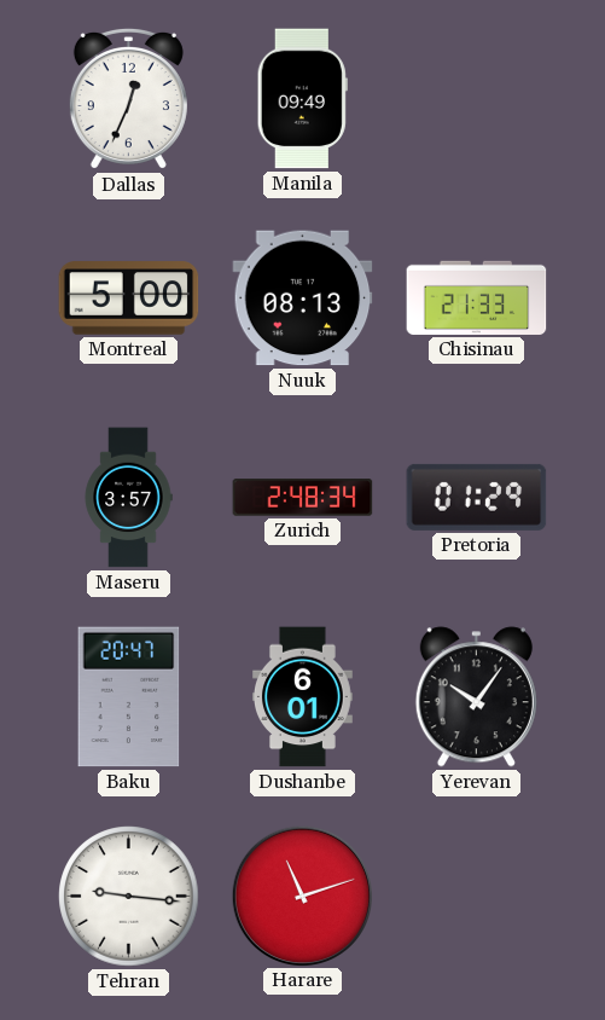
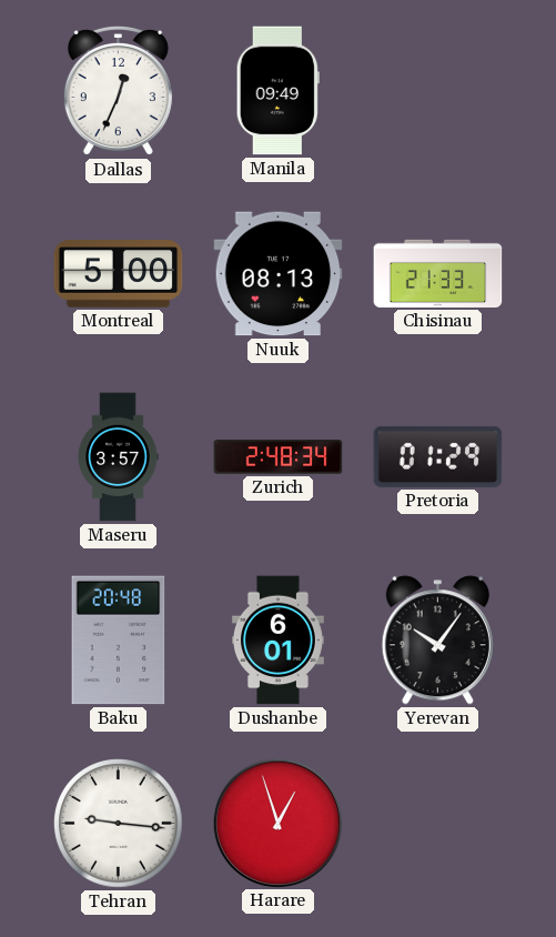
Baku: 20:47 -> 20:48
Harare: 11:12 -> 12:57
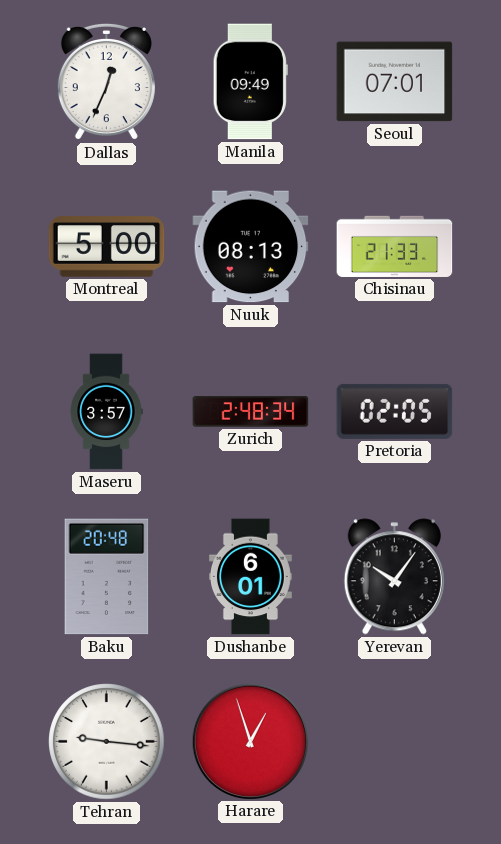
Seoul: none -> 07:01
Pretoria: 01:29 -> 02:05
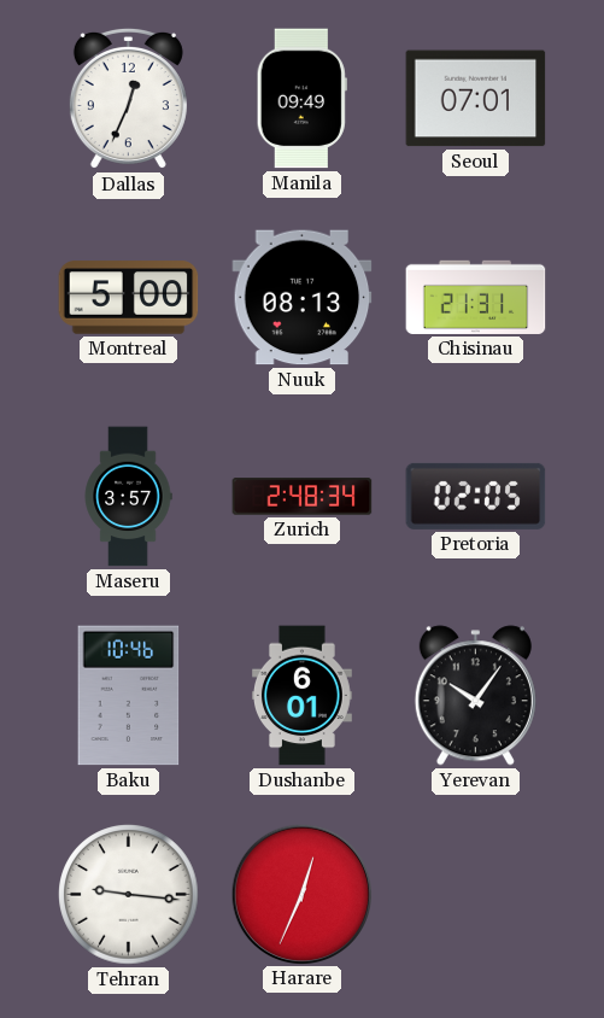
Chisinau: 21:33 -> 21:31
Baku: 20:48 -> 10:46
Harare: 12:57 -> 12:34
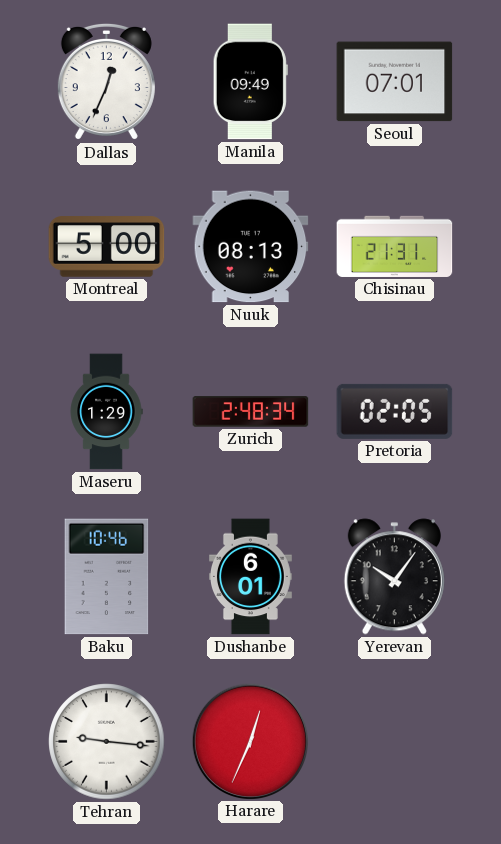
Maseru: 3:57 -> 1:29
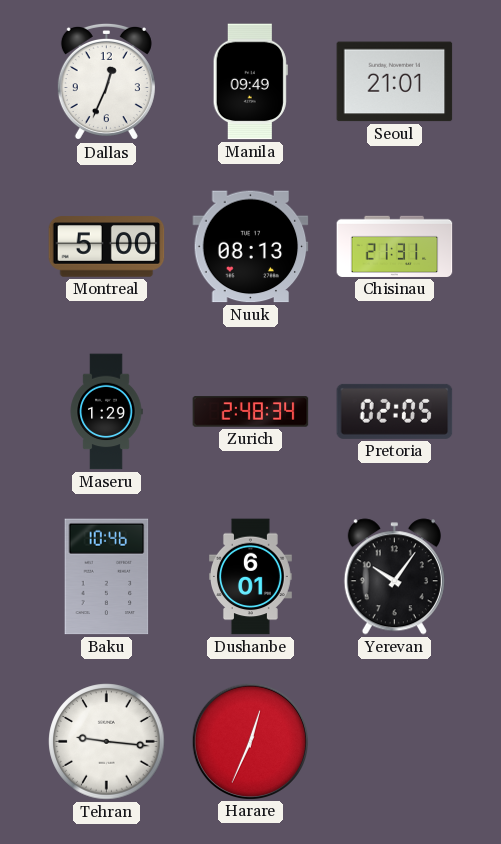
Seoul: 07:01 -> 21:01
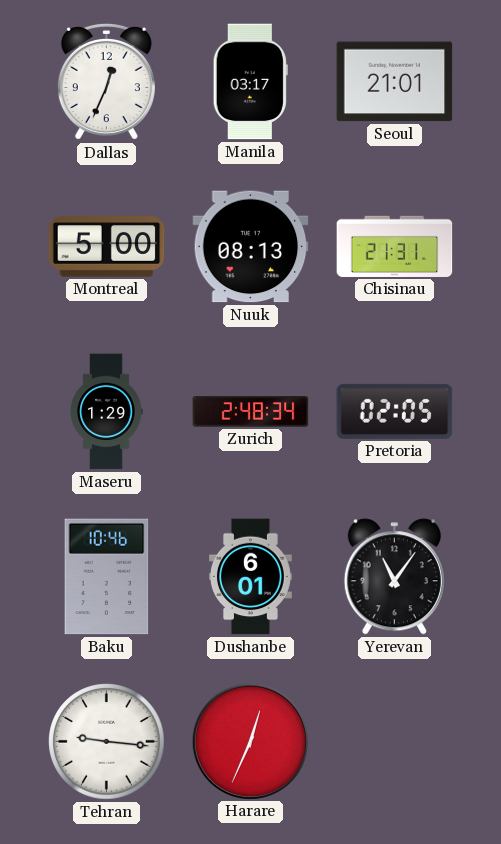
Manila: 09:49 -> 03:17
Yerevan: 10:06 -> 11:06
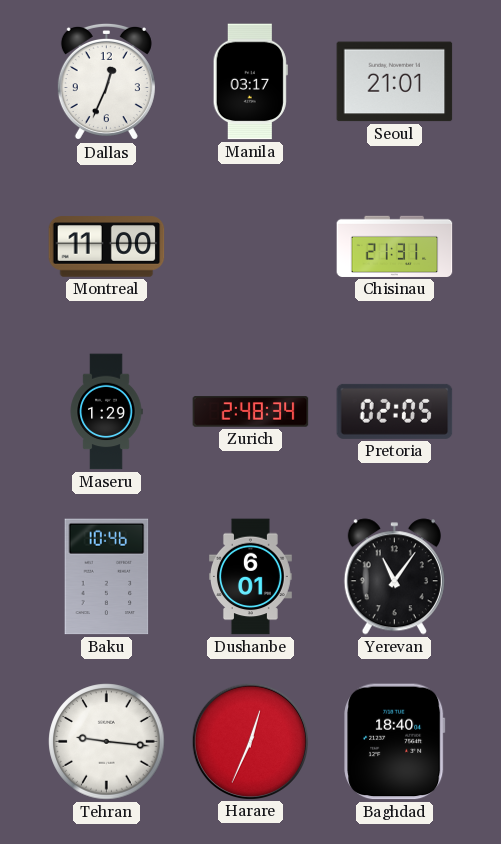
Montreal: 5:00 -> 11:00
Nuuk: 08:13 -> none
Baghdad: none -> 18:40
